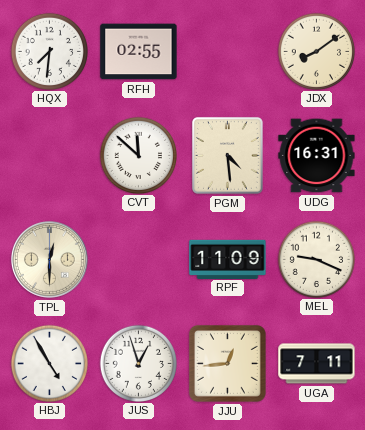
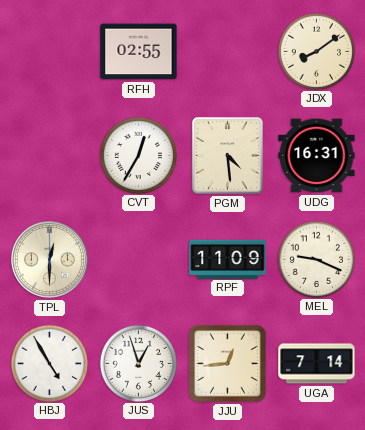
HQX: 7:31 -> none
CVT: 11:52 -> 12:35
UGA: 7:11 -> 7:14
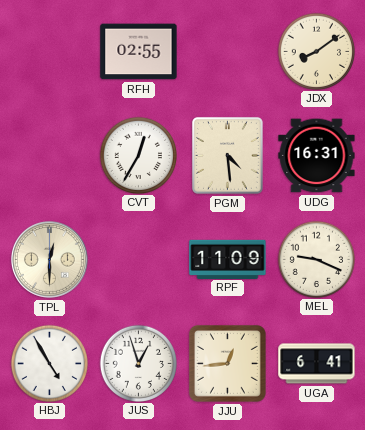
UGA: 7:14 -> 6:41
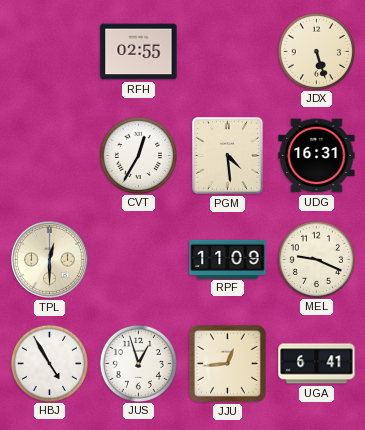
JDX: 8:09 -> 5:27
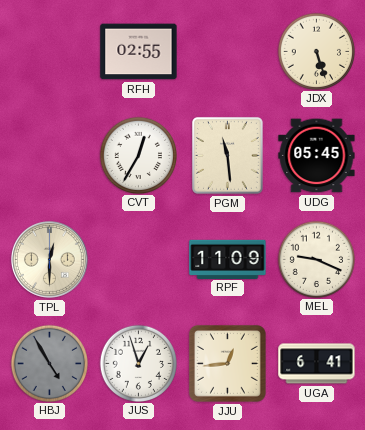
PGM: 4:29 -> 11:29
UDG: 16:31 -> 05:45
HBJ dial: white -> grey
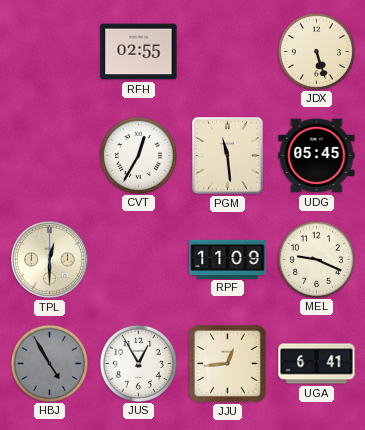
JUS: 12:57 -> 12:55
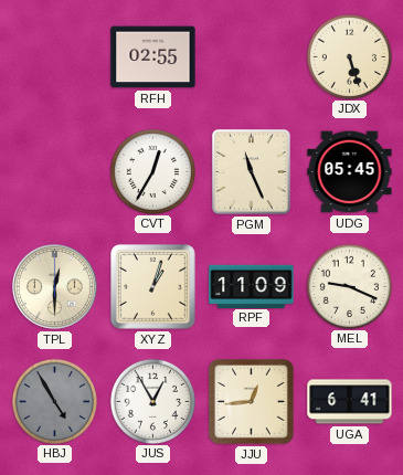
PGM: 11:29 -> 11:26
XYZ: none -> 1:03
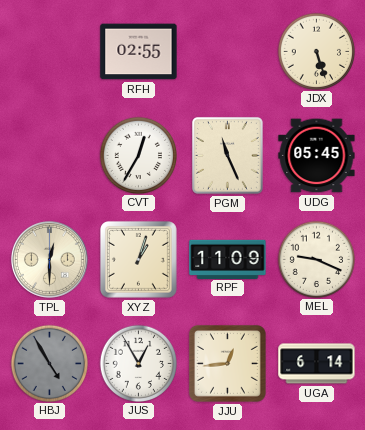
UGA: 6:41 -> 6:14
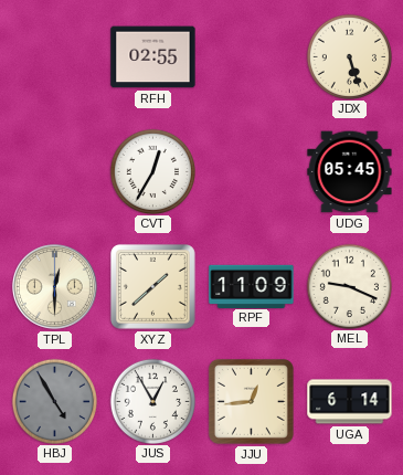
PGM: 11:26 -> none
XYZ: 1:03 -> 1:38
